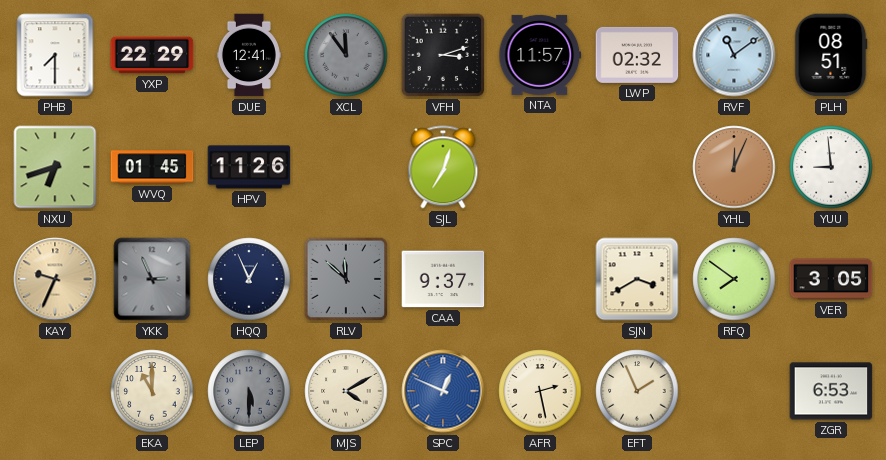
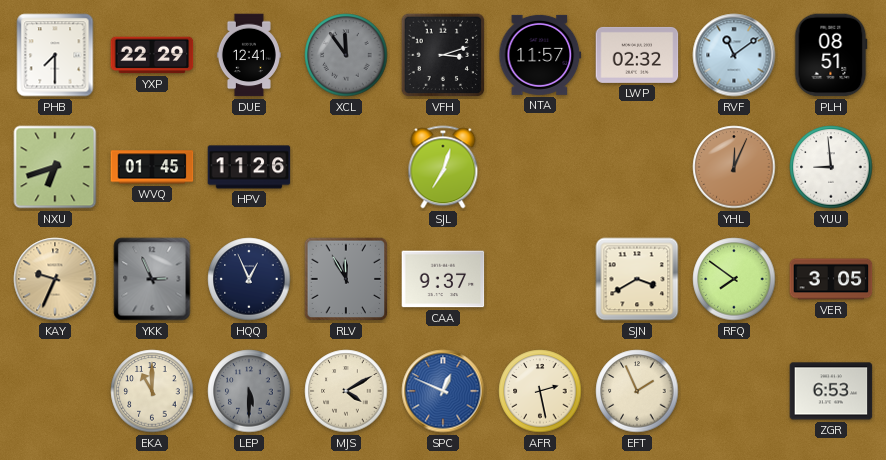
RLV: 11:52 -> 11:55
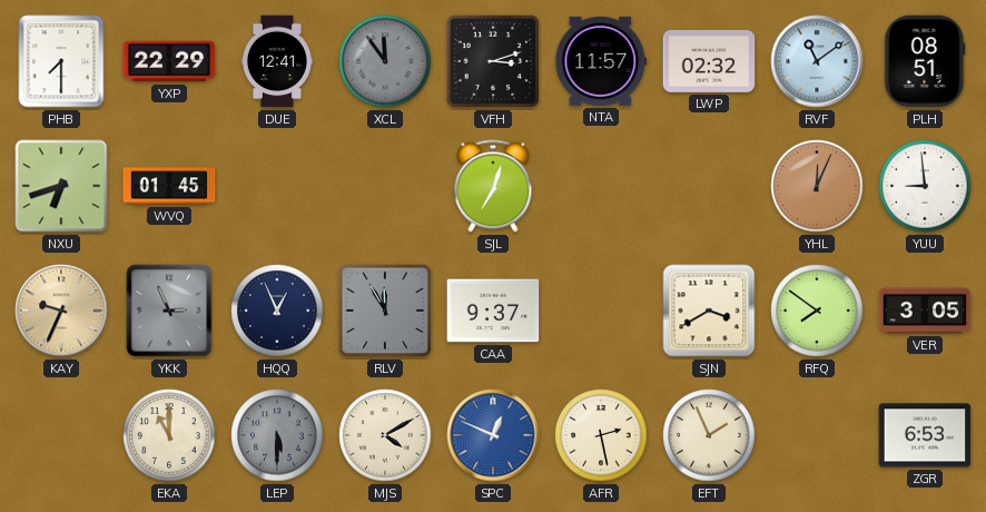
HPV: 11:26 -> none
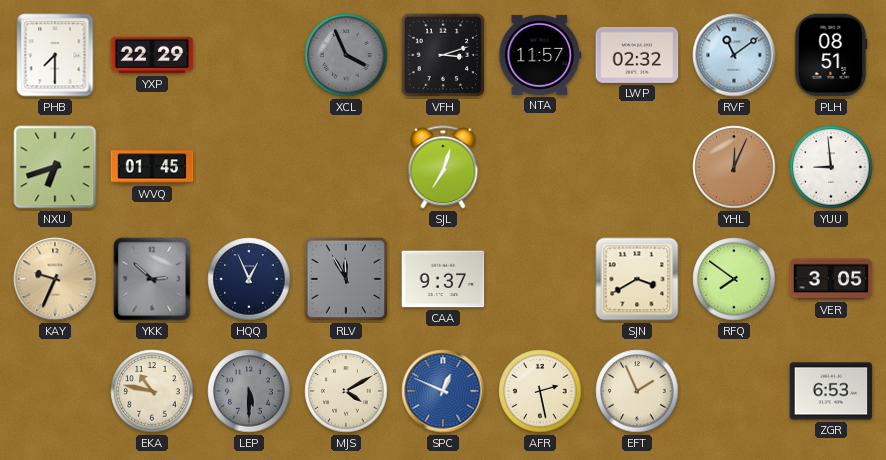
DUE: 12:41 -> none
XCL: 11:54 -> 3:56
YKK: 2:56 -> 2:52
EKA: 11:00 -> 10:47
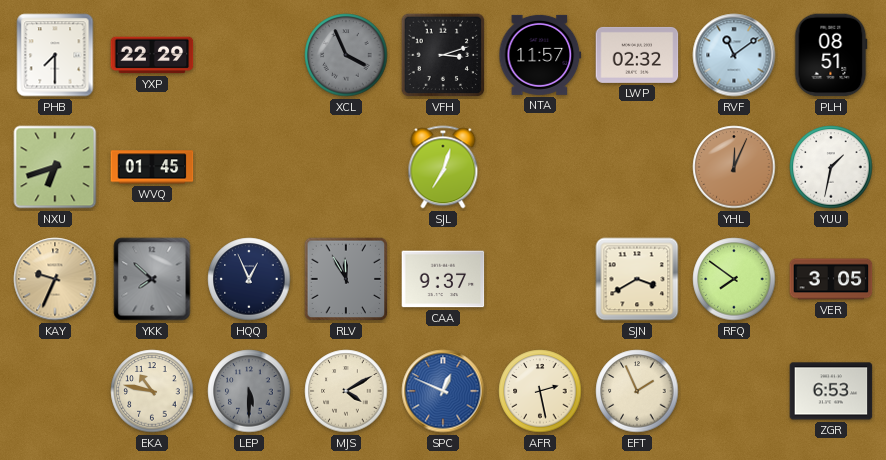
YUU: 8:59 -> 1:32
YKK: 2:52 -> 7:52
